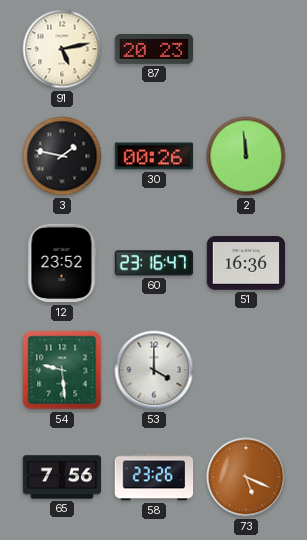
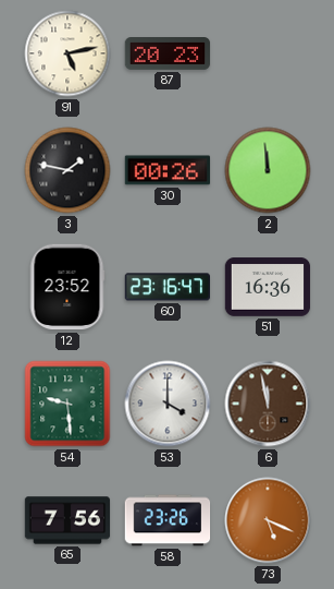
6: none -> 11:58
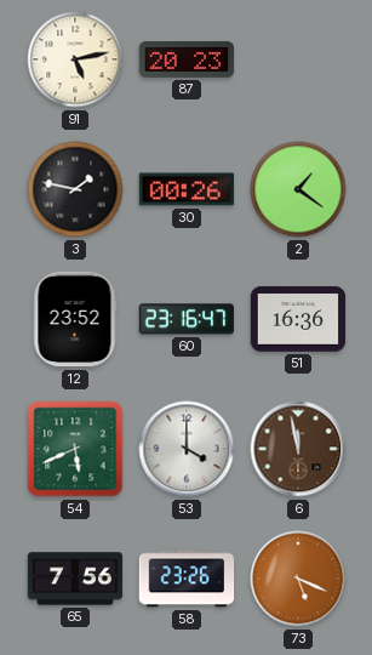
2: 11:59 -> 1:21
54: 9:29 -> 5:41
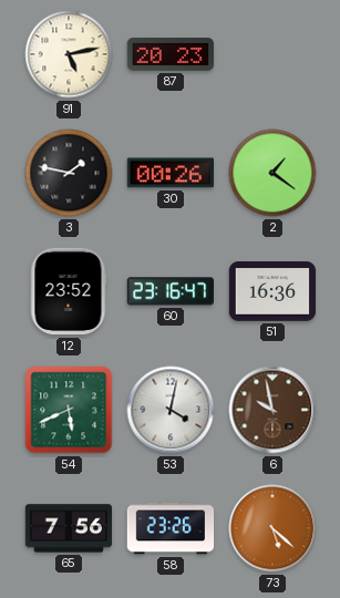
53: 4:00 -> 4:02
6: 11:58 -> 9:58
73: 5:19 -> 5:22
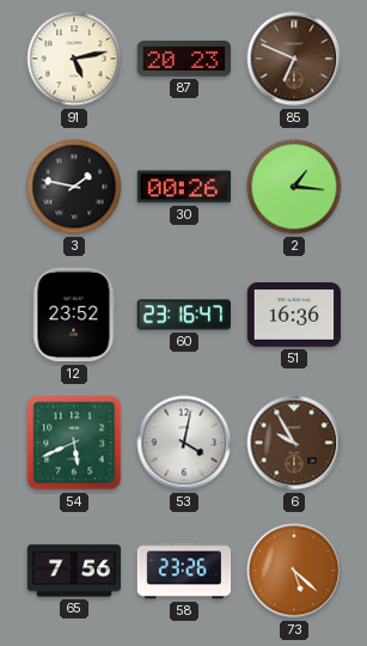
85: none -> 6:49
2: 1:21 -> 1:16
6: 9:58 -> 9:55
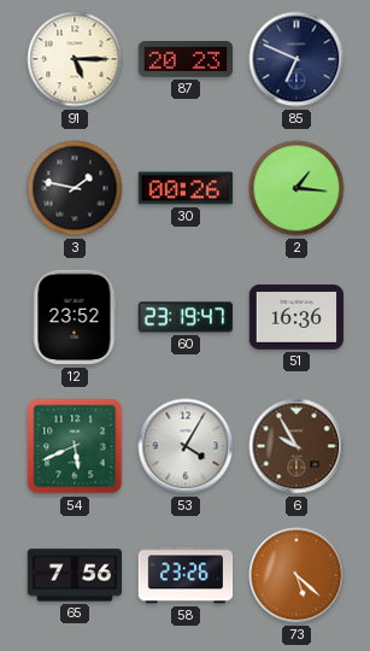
91: 5:13 -> 5:15
85 dial: brown -> navy
60: 23:16 -> 23:19
53: 4:02 -> 4:05
